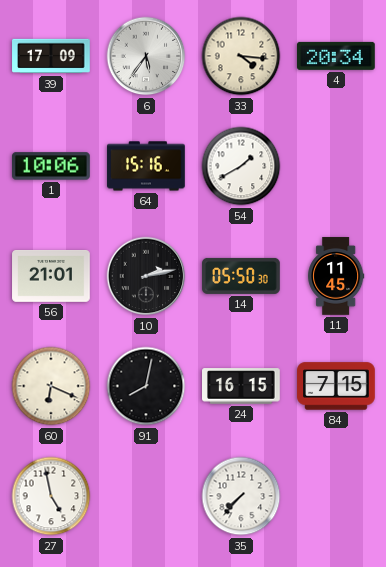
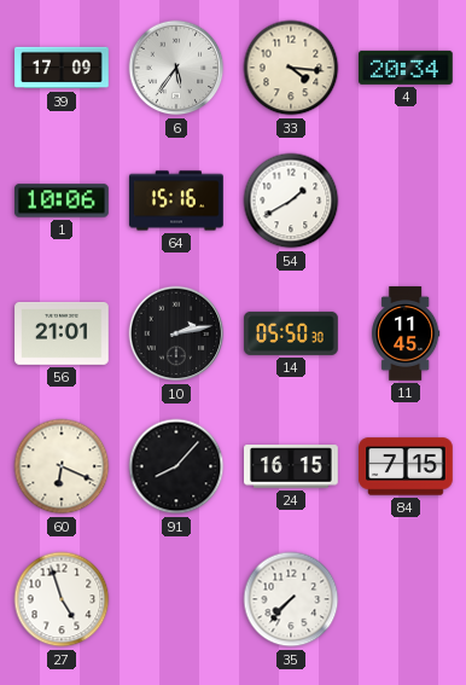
91: 8:02 -> 8:07
27: 4:58 -> 4:57
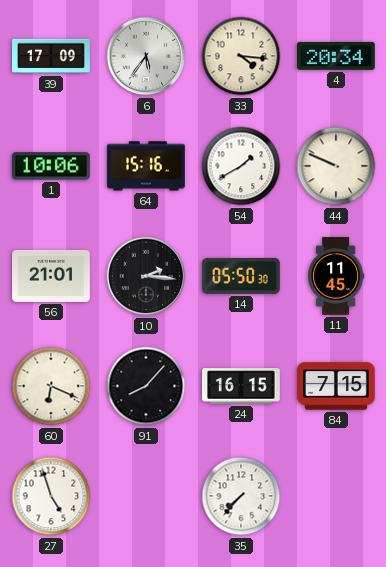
44: none -> 9:49
10: 2:13 -> 2:16
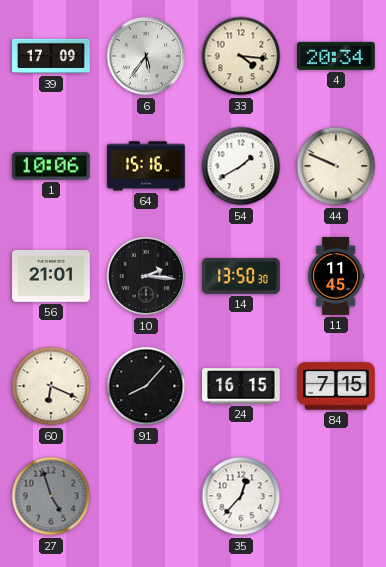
14: 05:50 -> 13:50
27 dial: white -> grey
35: 7:37 -> 12:37
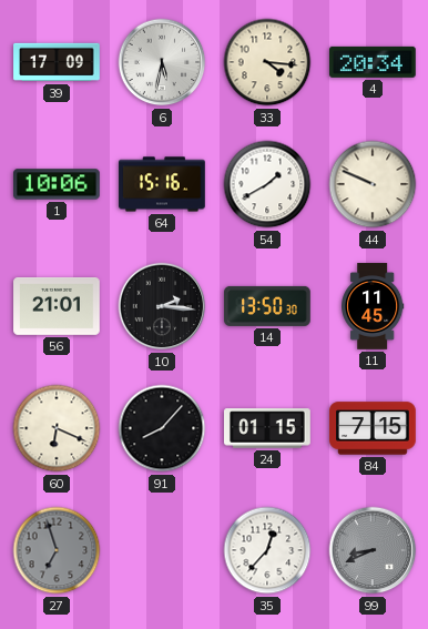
6: 5:36 -> 5:32
24: 16:15 -> 01:15
27: 4:57 -> 6:57
99: none -> 8:41
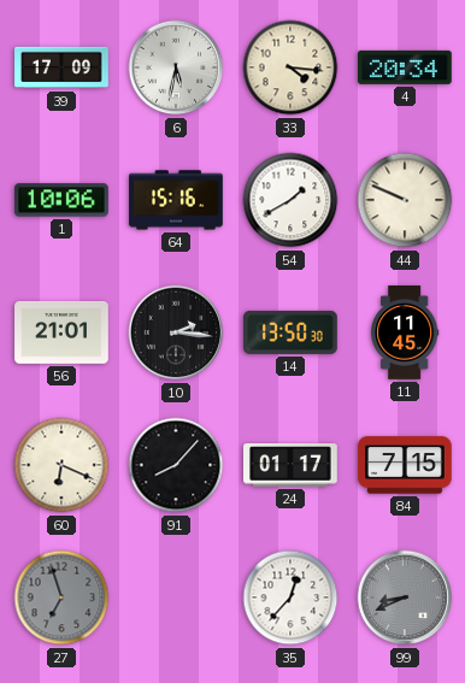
24: 01:15 -> 01:17
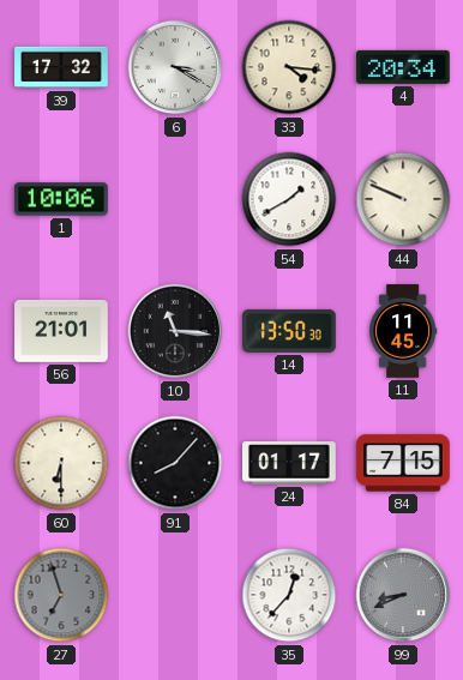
39: 17:09 -> 17:32
6: 5:32 -> 3:20
64: 15:16 -> none
10: 2:16 -> 11:16
60: 6:19 -> 6:30
